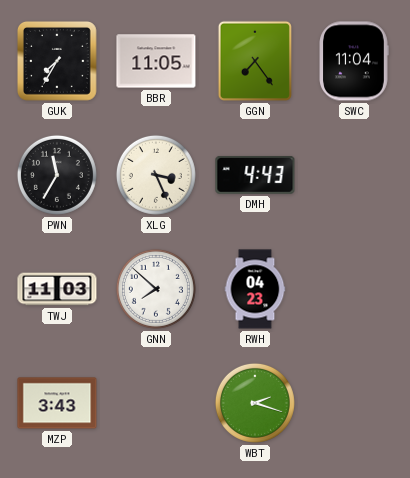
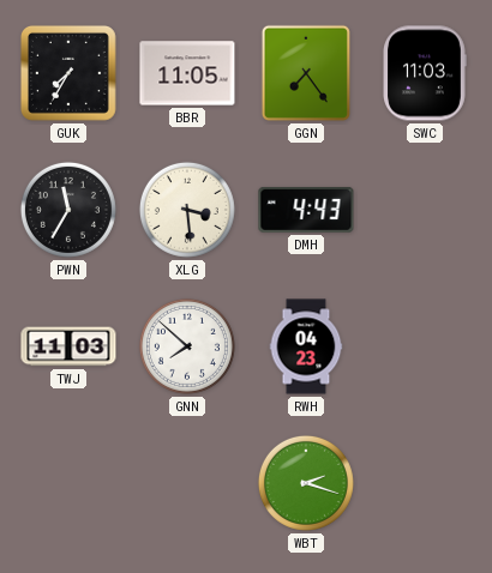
SWC: 11:04 -> 11:03
XLG: 3:26 -> 3:29
MZP: 3:43 -> none
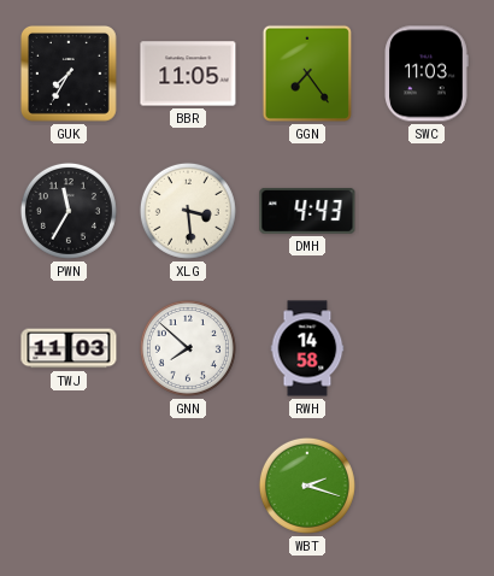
RWH: 04:23 -> 14:58
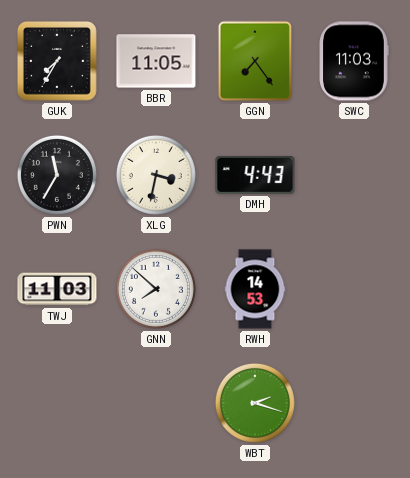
XLG: 3:29 -> 3:32
RWH: 14:58 -> 14:53
